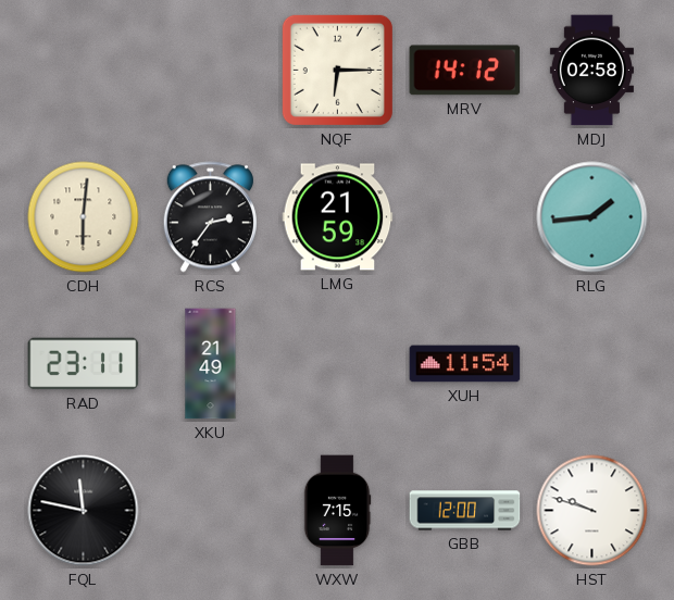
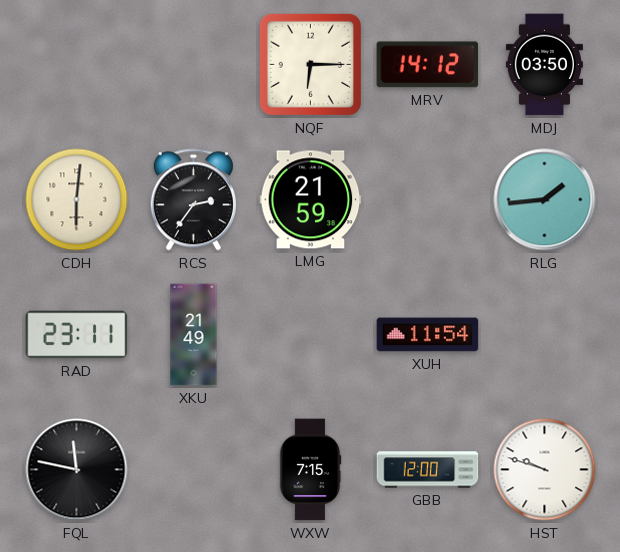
MDJ: 02:58 -> 03:50
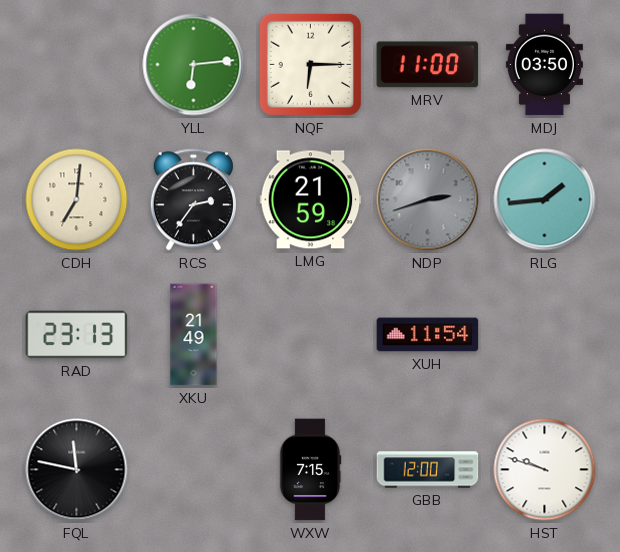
YLL: none -> 6:14
MRV: 14:12 -> 11:00
CDH: 6:01 -> 7:01
NDP: none -> 2:42
RAD: 23:11 -> 23:13
